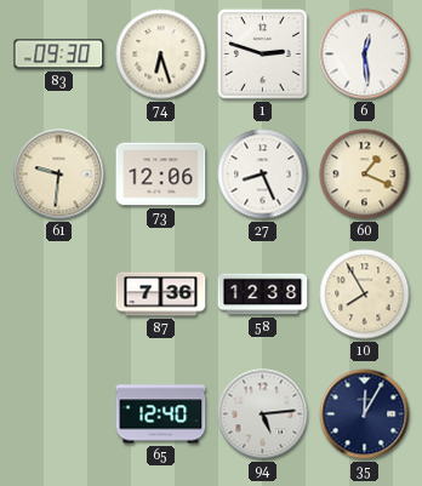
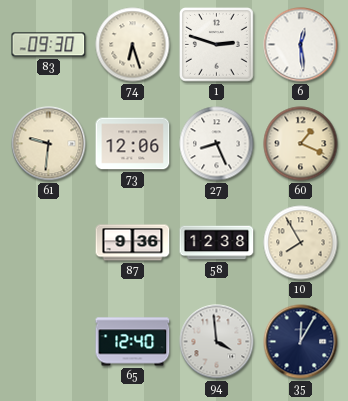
87: 7:36 -> 9:36
94: 5:14 -> 3:59
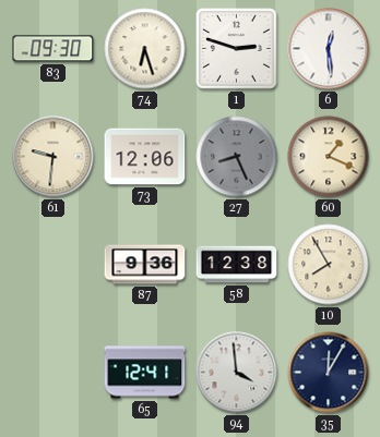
27 dial: white -> grey
65: 12:40 -> 12:41
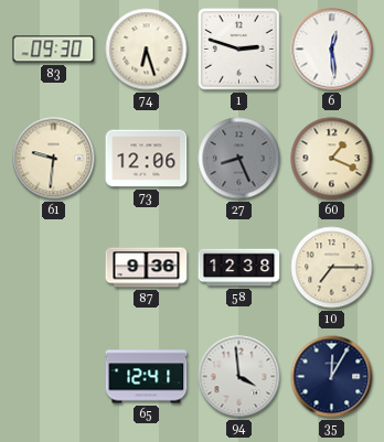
10: 7:55 -> 7:15
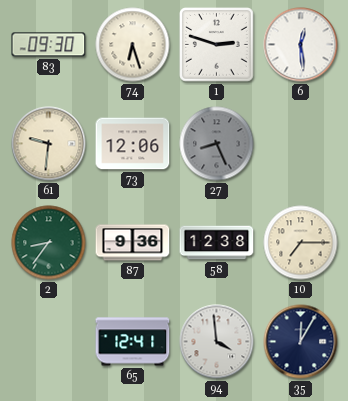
60: 1:19 -> none
2: none -> 8:36
